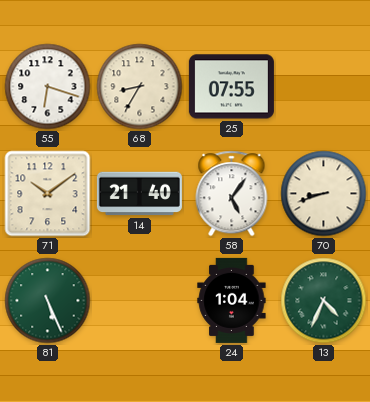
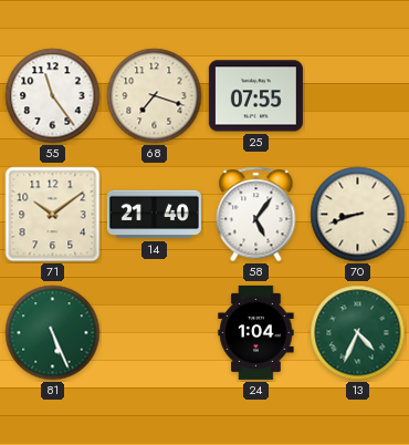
55: 6:18 -> 11:24
68: 8:35 -> 7:18
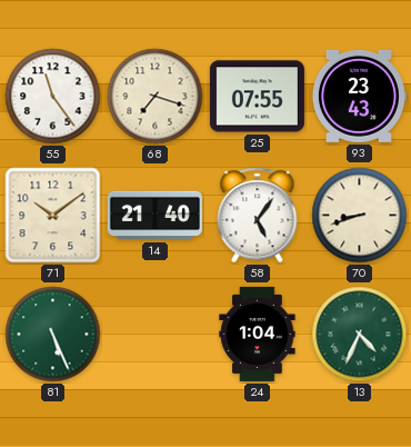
93: none -> 23:43
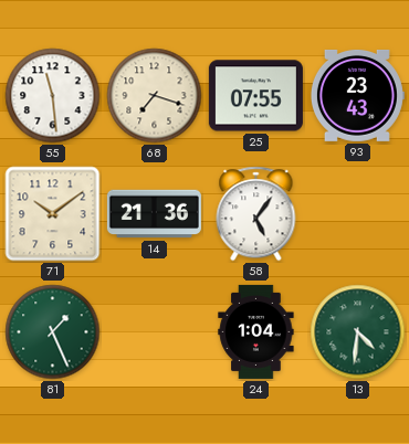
55: 11:24 -> 11:29
14: 21:40 -> 21:36
70: 8:42 -> none
81: 5:26 -> 1:26
13: 4:34 -> 4:31
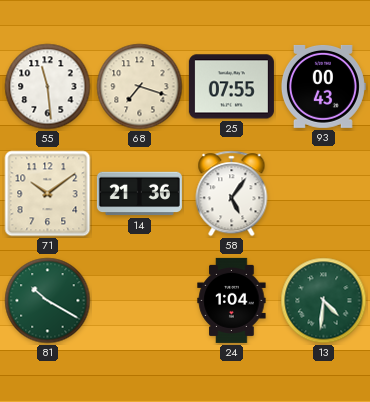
93: 23:43 -> 00:43
81: 1:26 -> 10:20
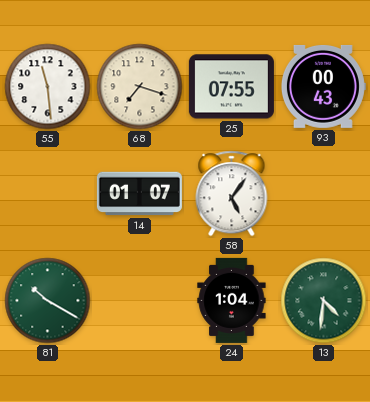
71: 10:09 -> none
14: 21:36 -> 01:07
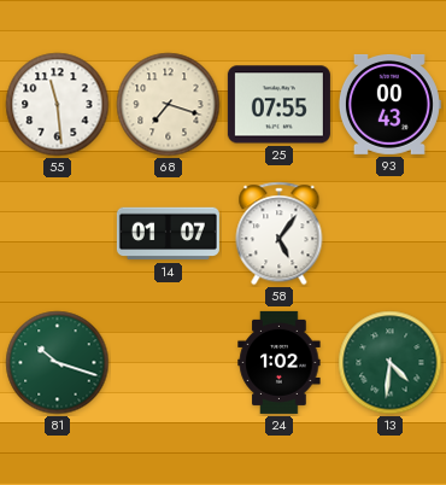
81: 10:20 -> 10:18
24: 1:04 -> 1:02
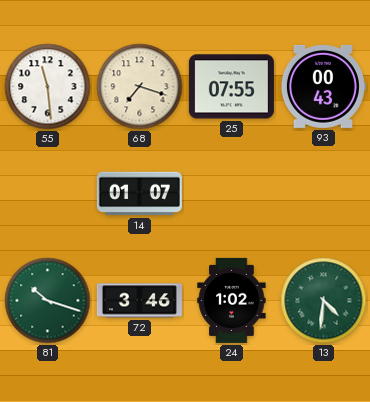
58: 5:06 -> none
72: none -> 3:46
